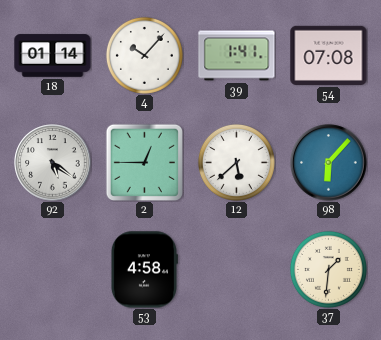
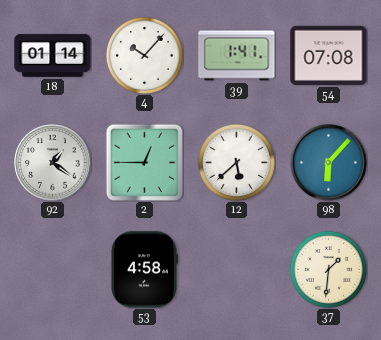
92: 5:21 -> 1:21
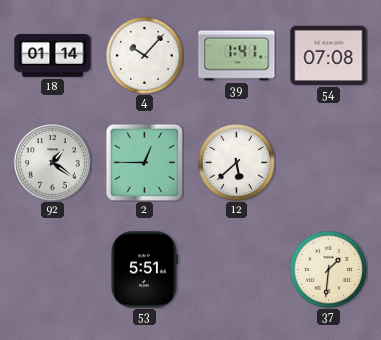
98: 6:07 -> none
53: 4:58 -> 5:51
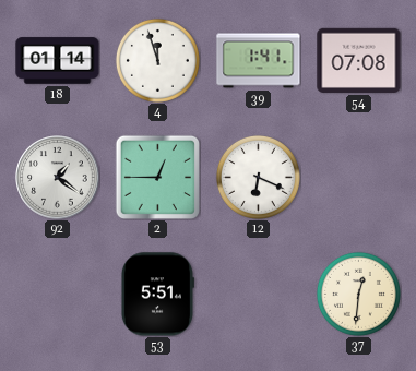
4: 10:07 -> 11:57
12: 5:38 -> 6:19
37: 1:31 -> 12:31
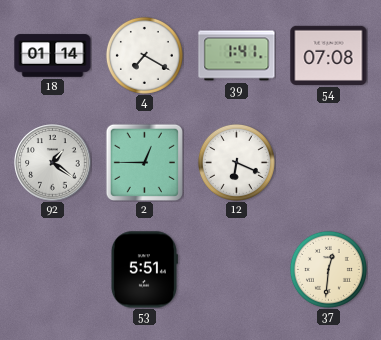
4: 11:57 -> 7:20
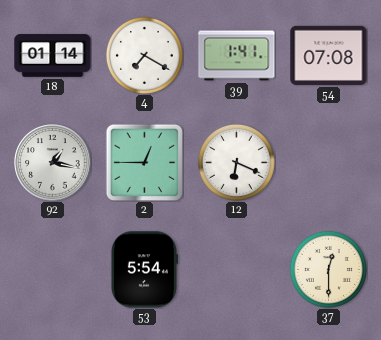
92: 1:21 -> 1:17
53: 5:51 -> 5:54
37: 12:31 -> 12:30
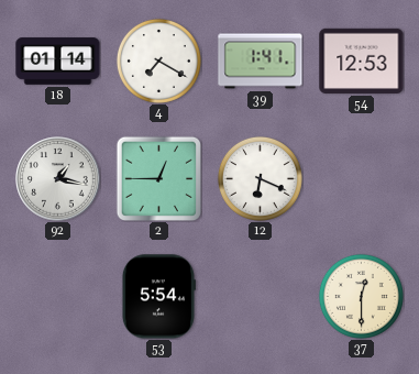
54: 07:08 -> 12:53
